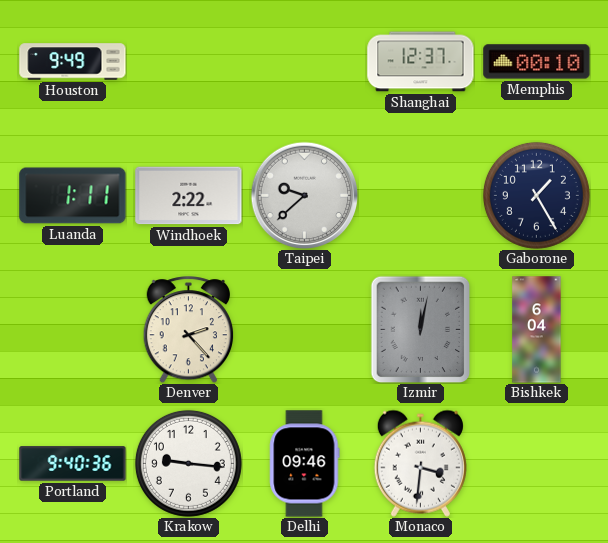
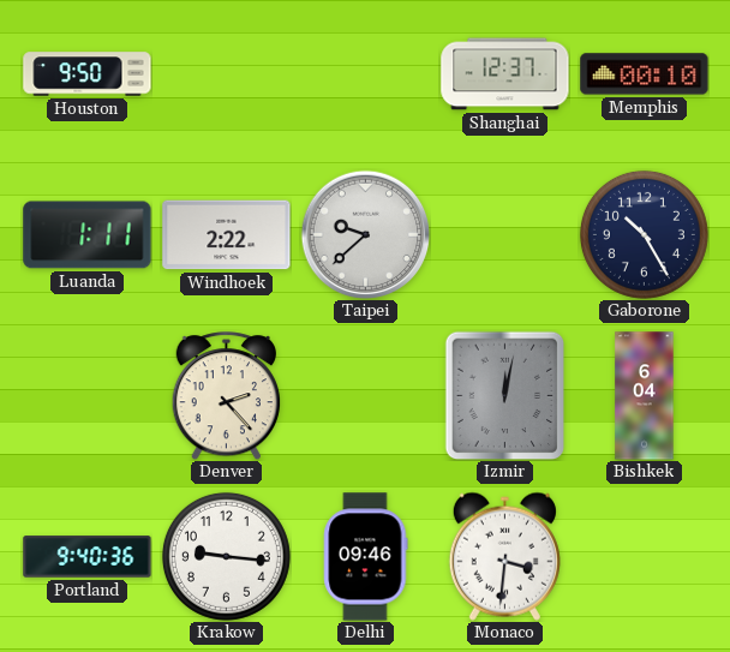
Houston: 9:49 -> 9:50
Gaborone: 1:25 -> 10:25
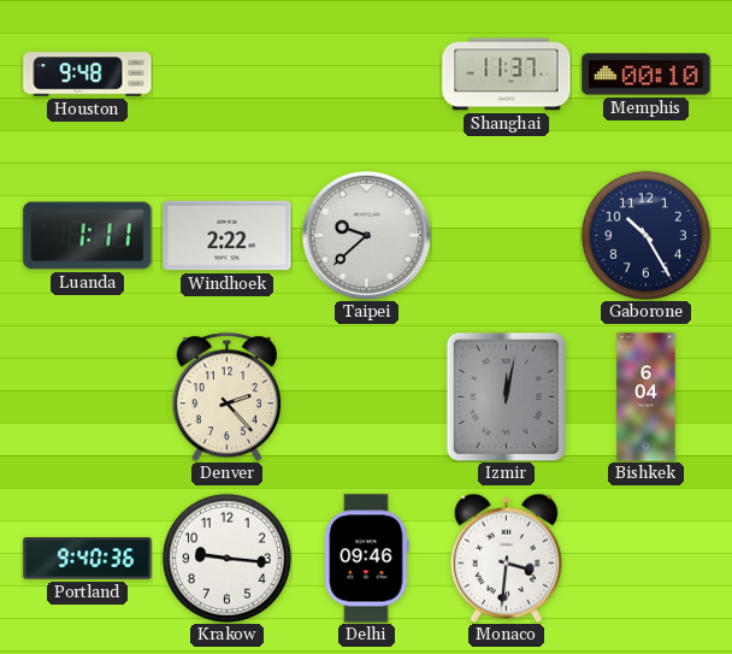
Houston: 9:50 -> 9:48
Shanghai: 12:37 -> 11:37
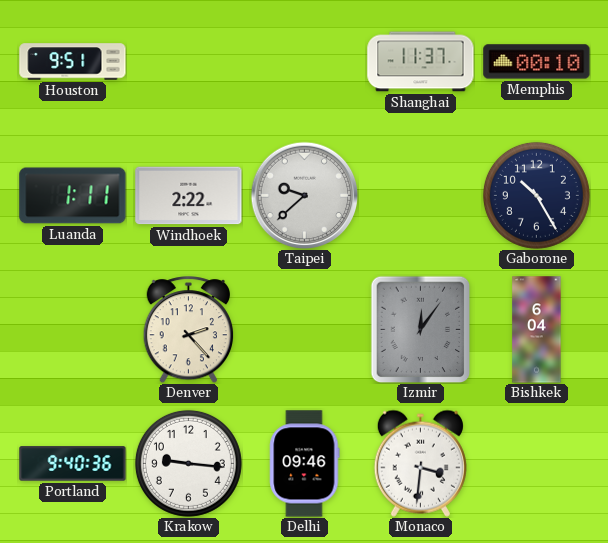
Houston: 9:48 -> 9:51
Izmir: 12:02 -> 12:06
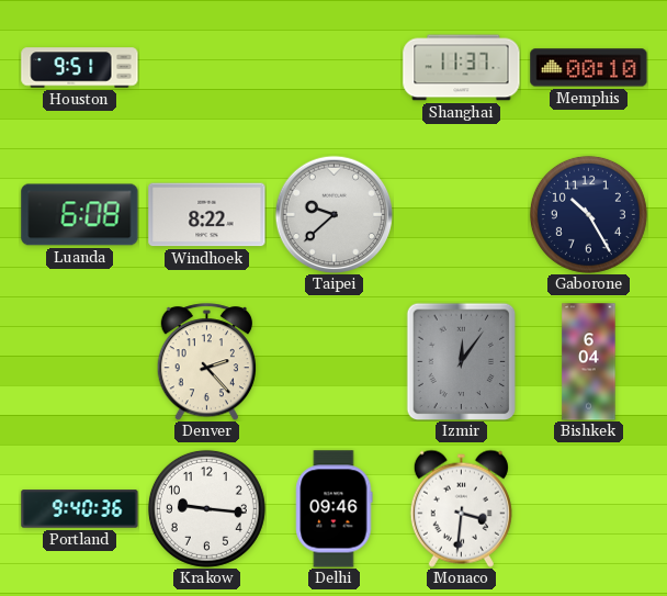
Luanda: 1:11 -> 6:08
Windhoek: 2:22 -> 8:22
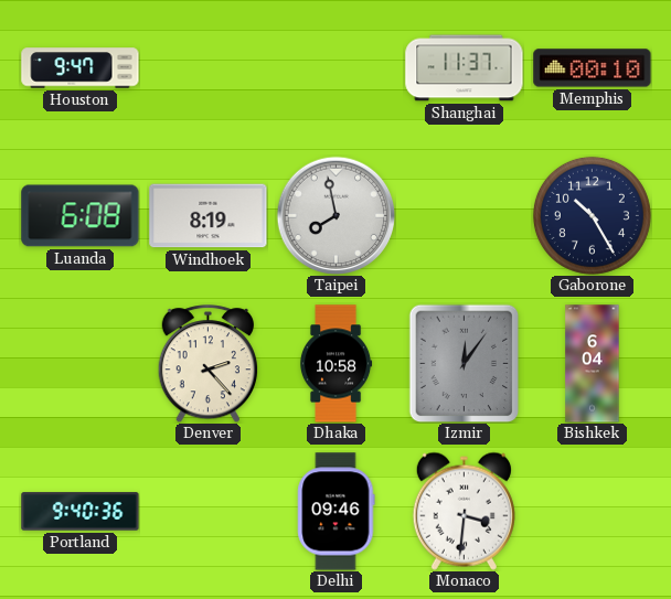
Houston: 9:51 -> 9:47
Windhoek: 8:22 -> 8:19
Taipei: 9:38 -> 7:58
Dhaka: none -> 10:58
Krakow: 9:16 -> none
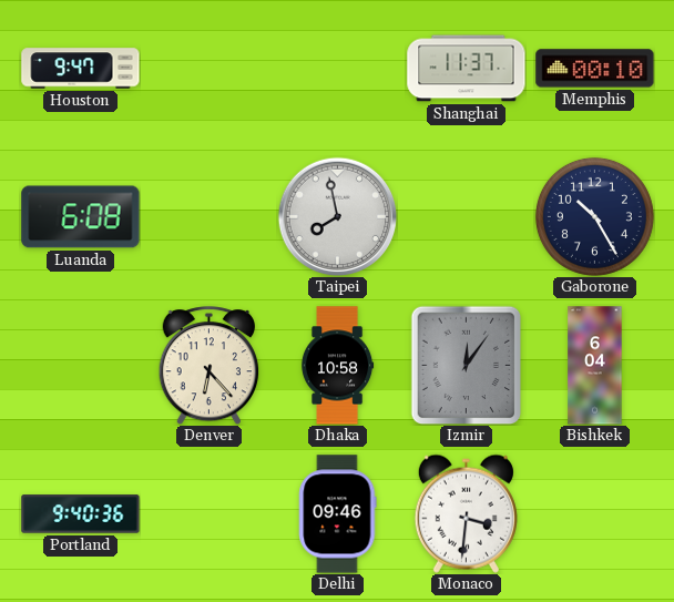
Windhoek: 8:19 -> none
Denver: 2:23 -> 6:23
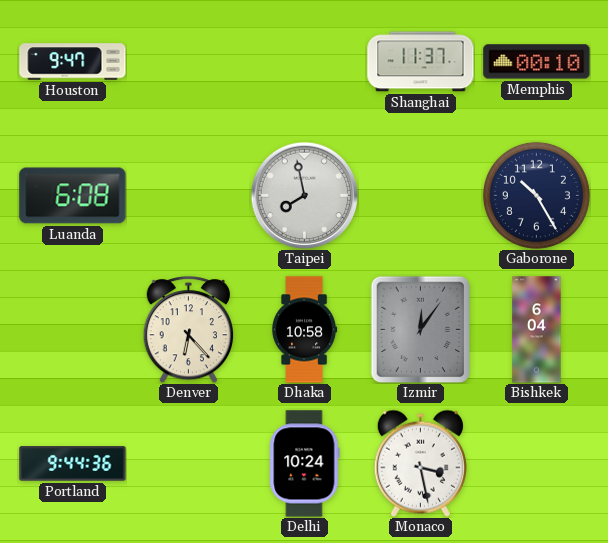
Portland: 9:40 -> 9:44
Delhi: 09:46 -> 10:24
Monaco: 3:31 -> 3:28
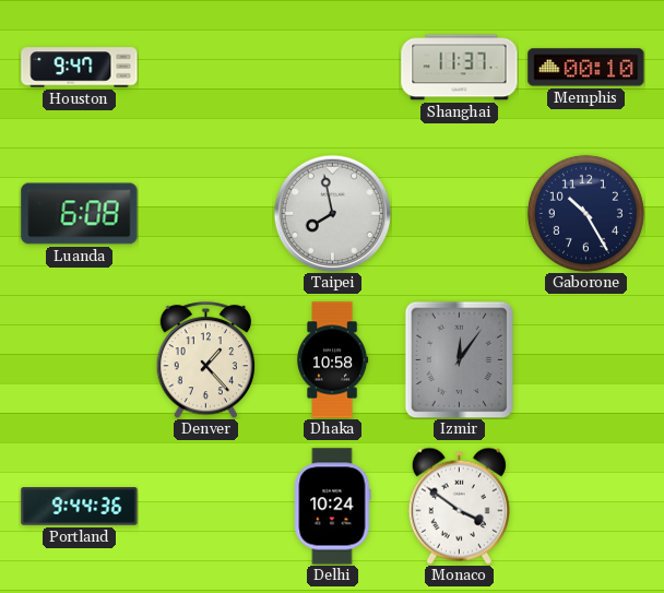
Denver: 6:23 -> 1:23
Bishkek: 6:04 -> none
Monaco: 3:28 -> 3:51
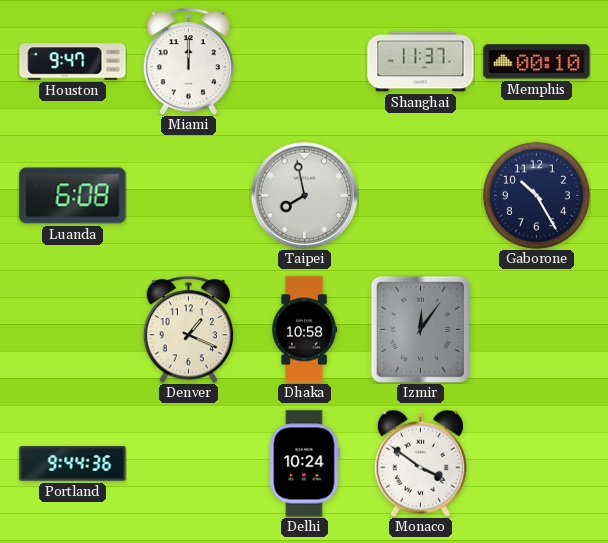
Miami: none -> 12:00
Denver: 1:23 -> 1:19
